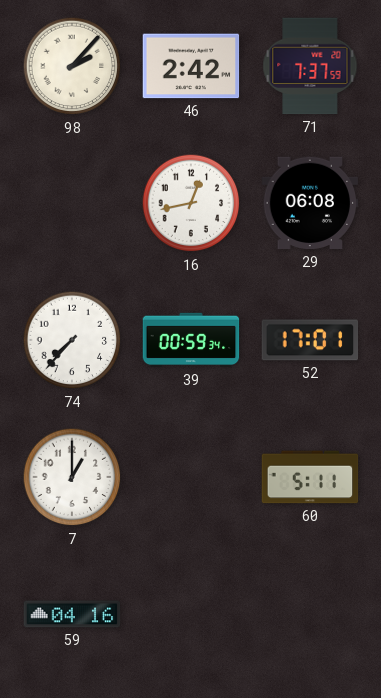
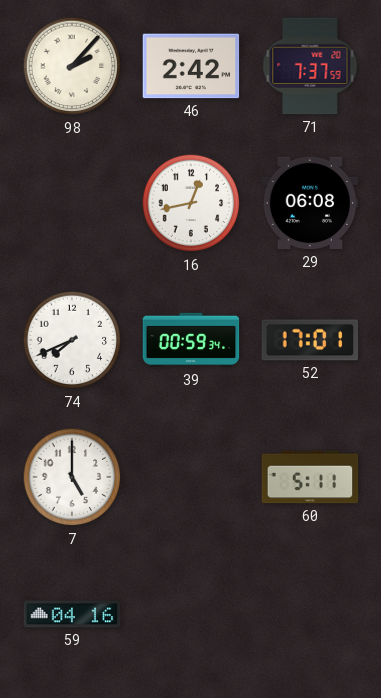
74: 7:37 -> 7:41
7: 1:00 -> 5:00
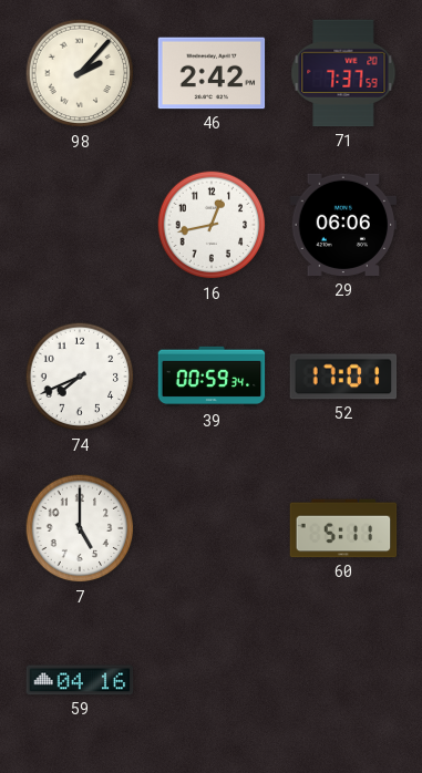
29: 06:08 -> 06:06
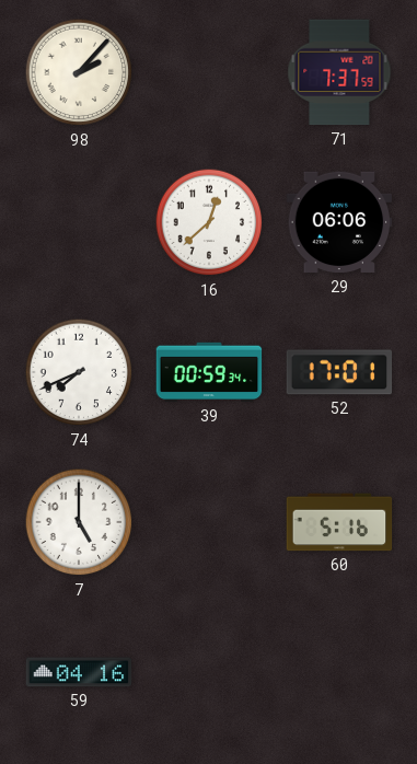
46: 2:42 -> none
16: 12:43 -> 12:38
60: 5:11 -> 5:16
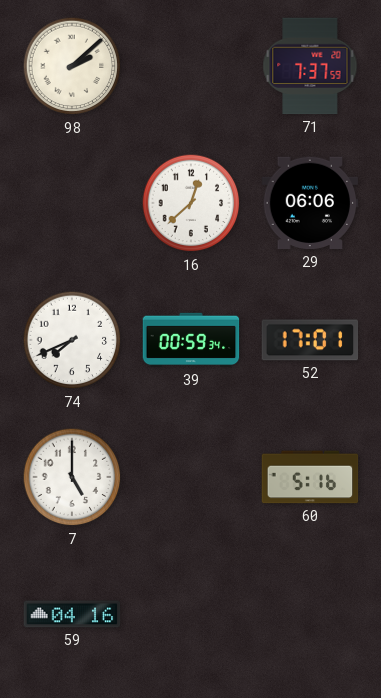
98: 2:07 -> 2:08
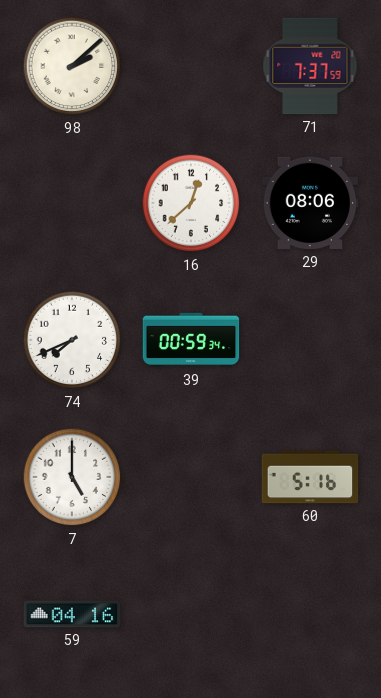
29: 06:06 -> 08:06
52: 17:01 -> none
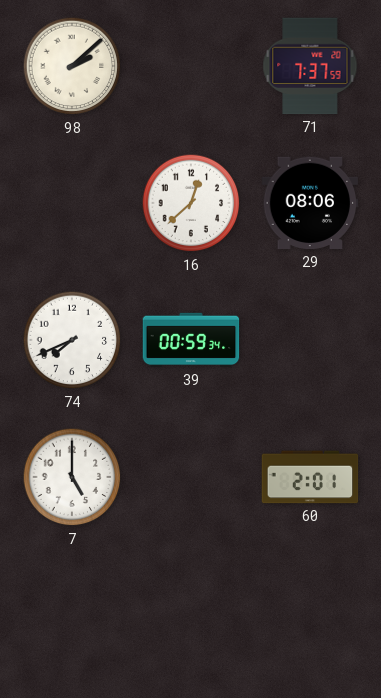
60: 5:16 -> 2:01
59: 04:16 -> none
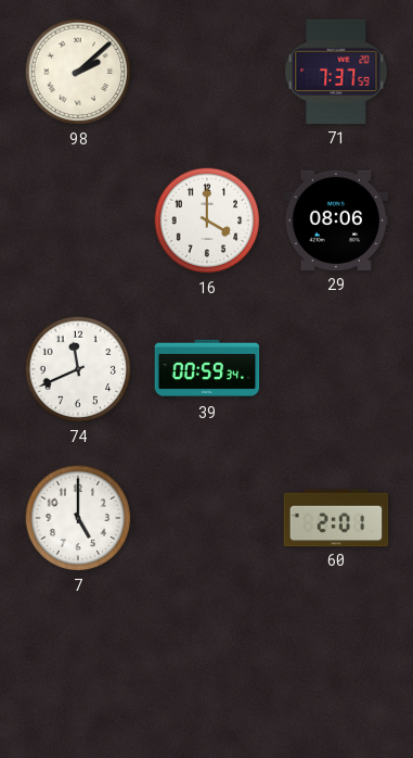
16: 12:38 -> 4:00
74: 7:41 -> 11:41
